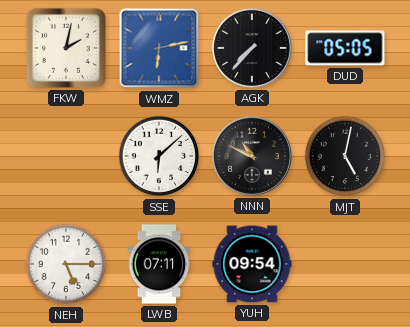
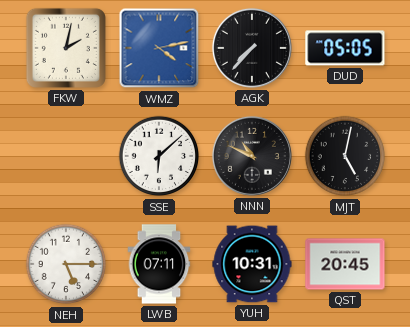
WMZ: 6:13 -> 4:13
YUH: 09:54 -> 10:31
QST: none -> 20:45
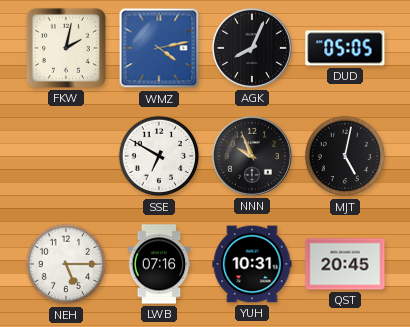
AGK: 7:37 -> 8:04
SSE: 6:08 -> 6:50
NNN: 10:49 -> 9:56
LWB: 07:11 -> 07:16
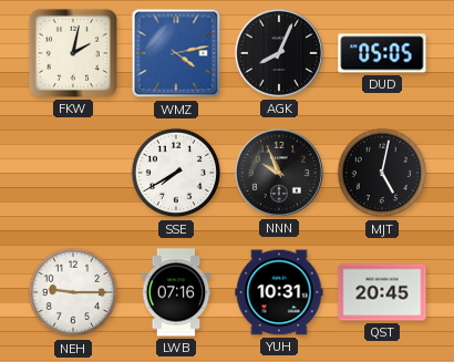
SSE: 6:50 -> 7:40
NEH: 5:15 -> 9:15
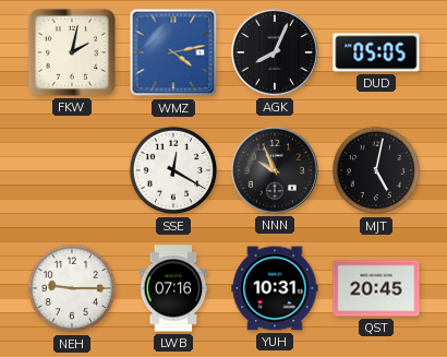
SSE: 7:40 -> 12:20
